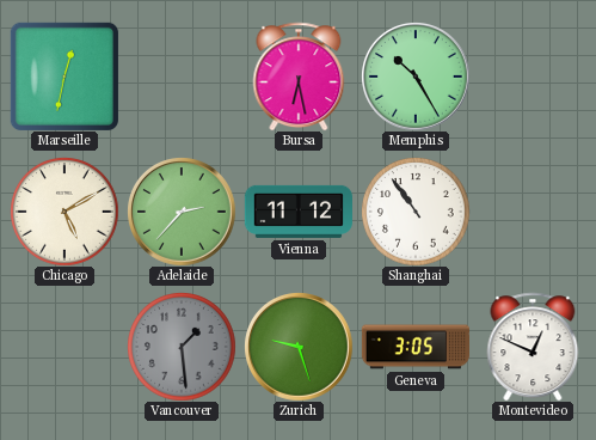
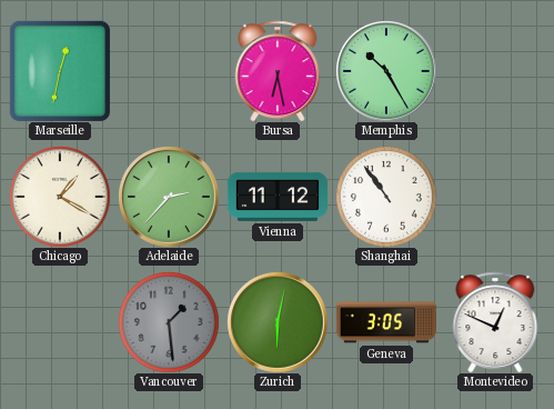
Chicago: 5:10 -> 1:20
Zurich: 9:27 -> 6:02
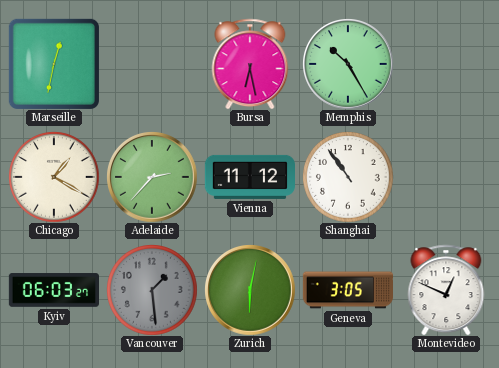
Kyiv: none -> 06:03
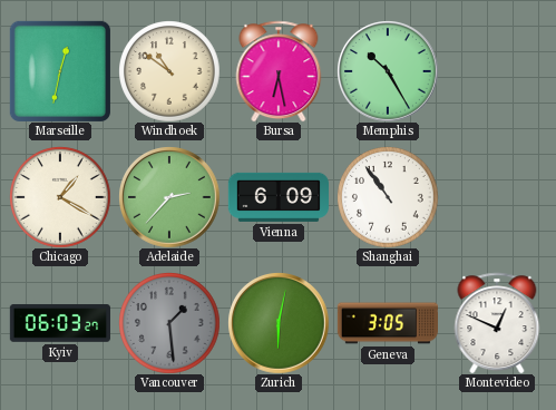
Windhoek: none -> 10:51
Vienna: 11:12 -> 6:09
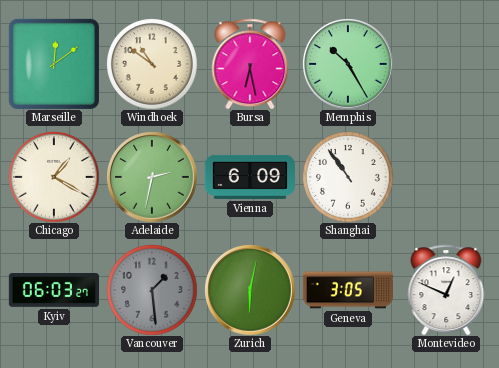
Marseille: 12:32 -> 12:09
Adelaide: 2:37 -> 2:32
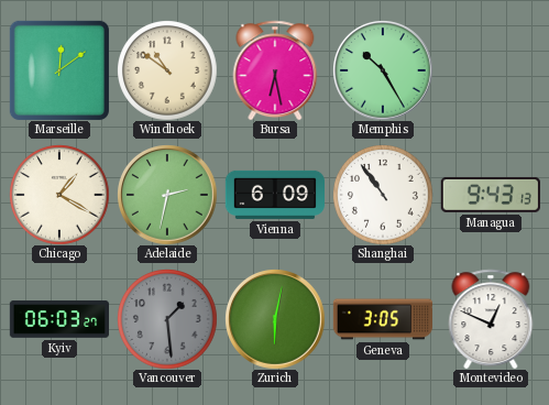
Managua: none -> 9:43
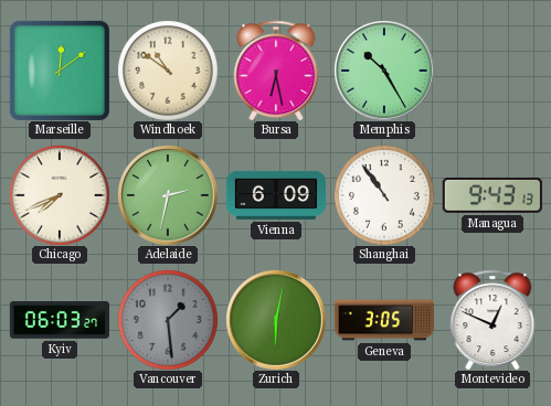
Chicago: 1:20 -> 7:41
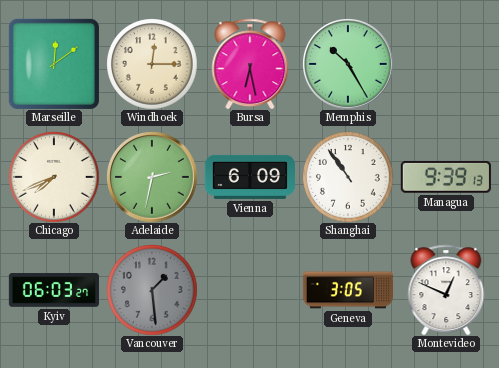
Windhoek: 10:51 -> 12:15
Managua: 9:43 -> 9:39
Zurich: 6:02 -> none
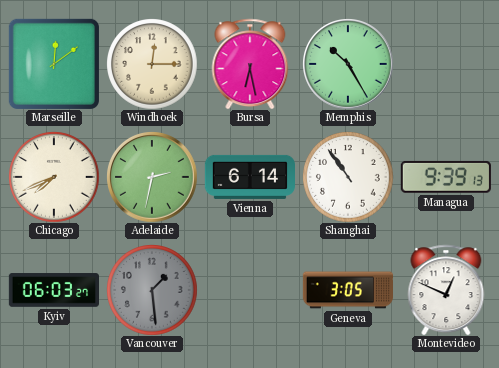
Vienna: 6:09 -> 6:14
